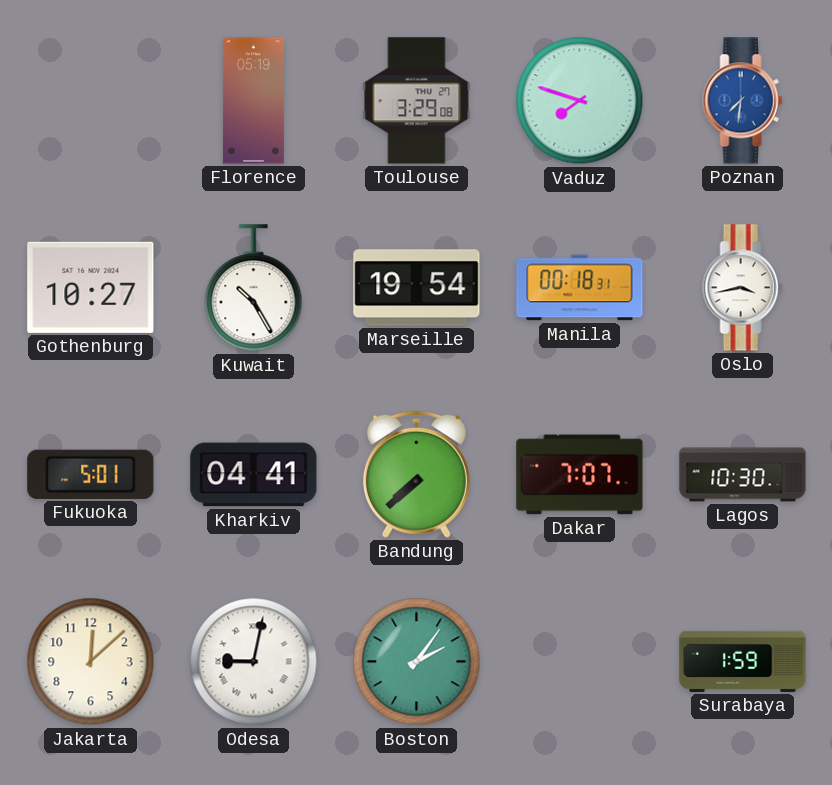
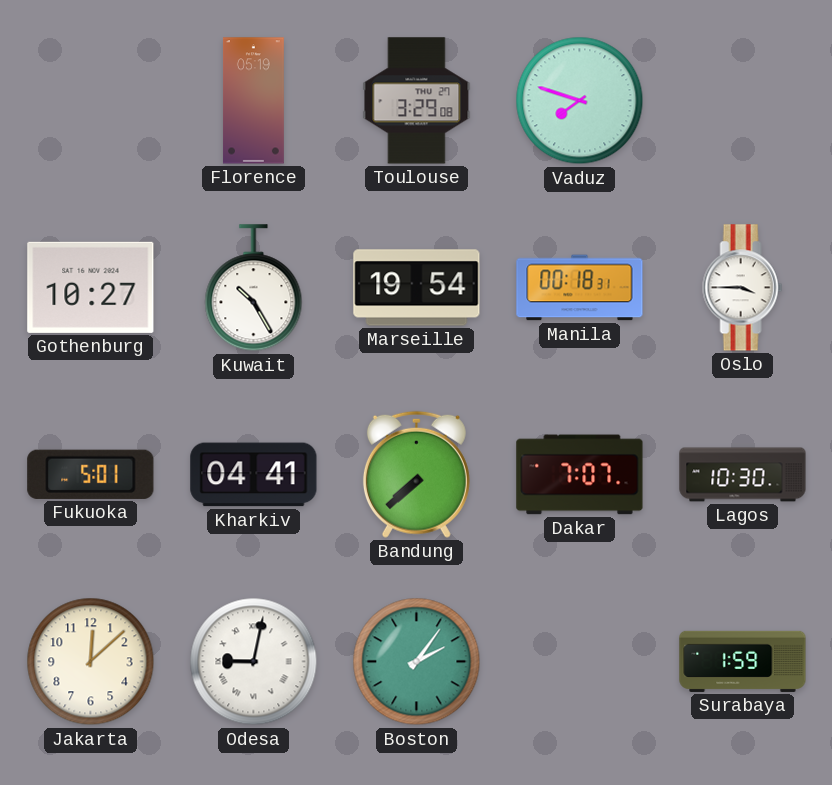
Poznan: 7:31 -> none
Oslo: 3:43 -> 3:45
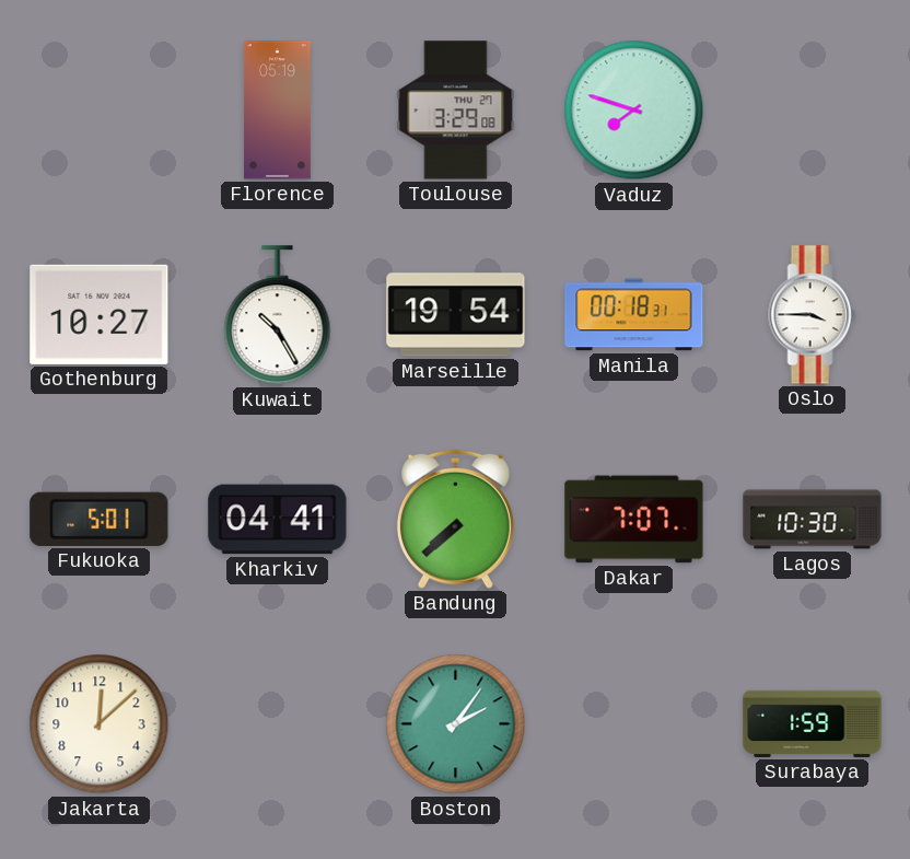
Odesa: 9:02 -> none
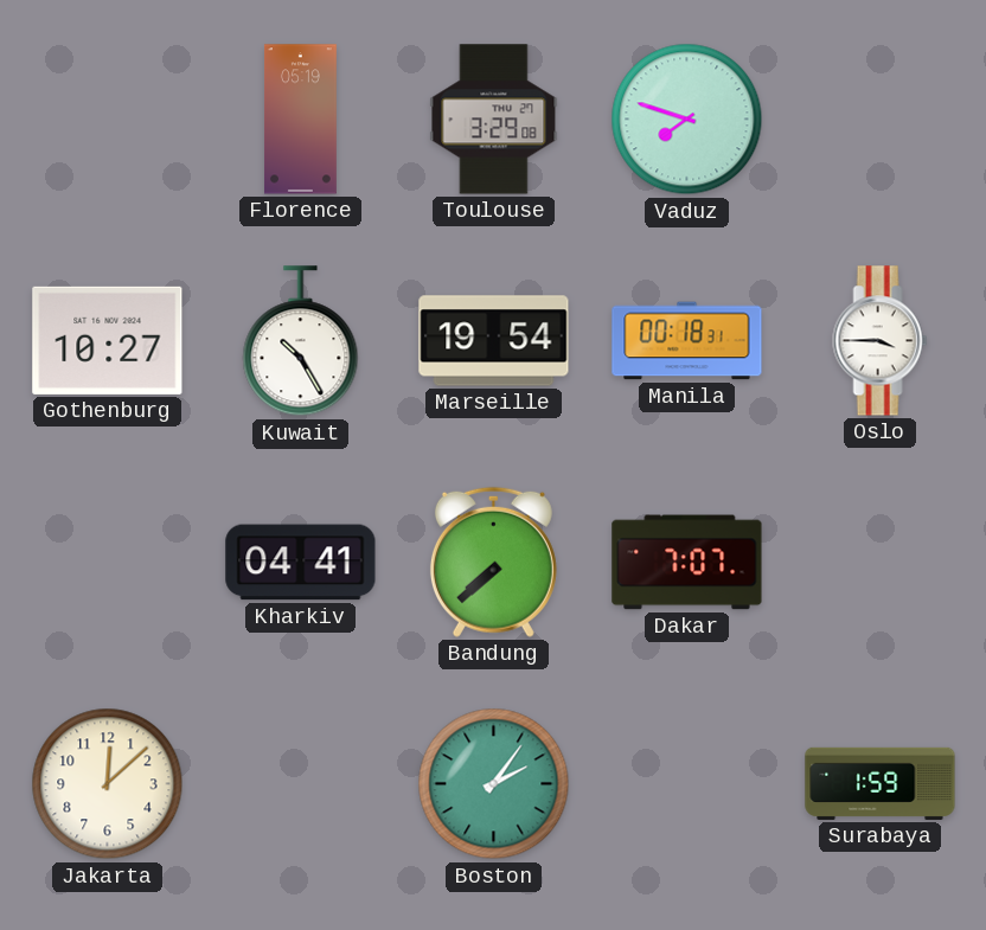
Fukuoka: 5:01 -> none
Lagos: 10:30 -> none
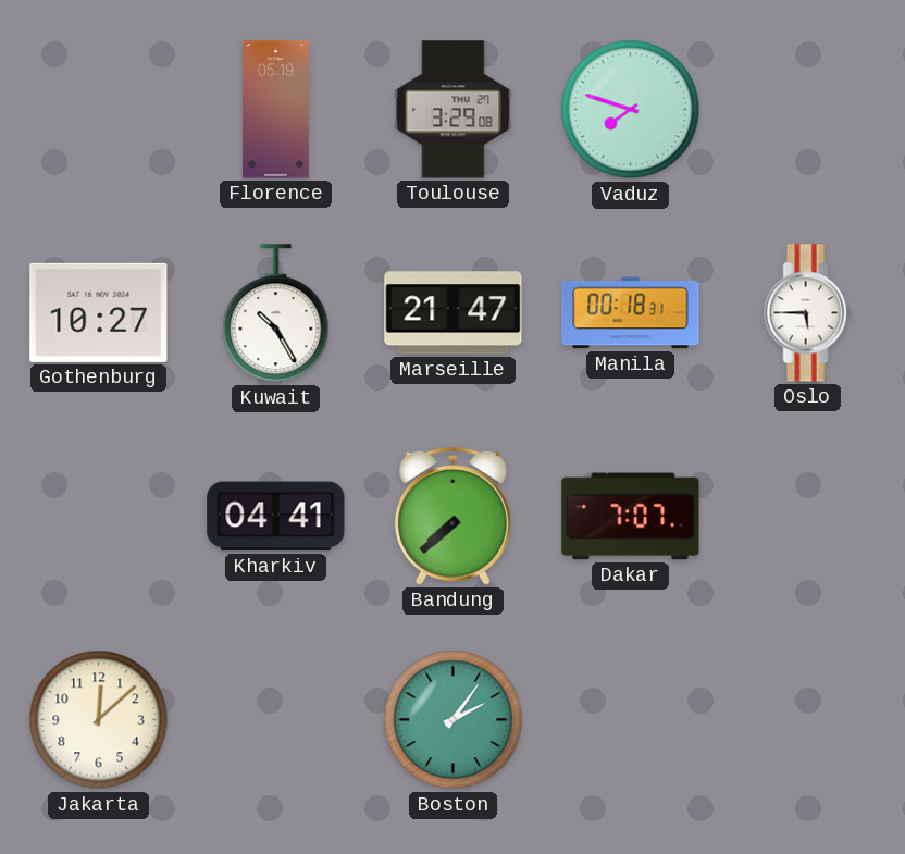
Marseille: 19:54 -> 21:47
Oslo: 3:45 -> 5:45
Surabaya: 1:59 -> none
